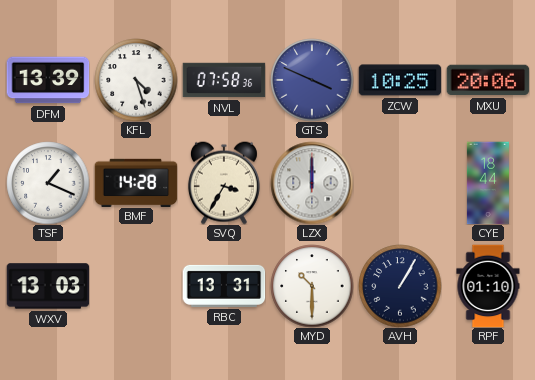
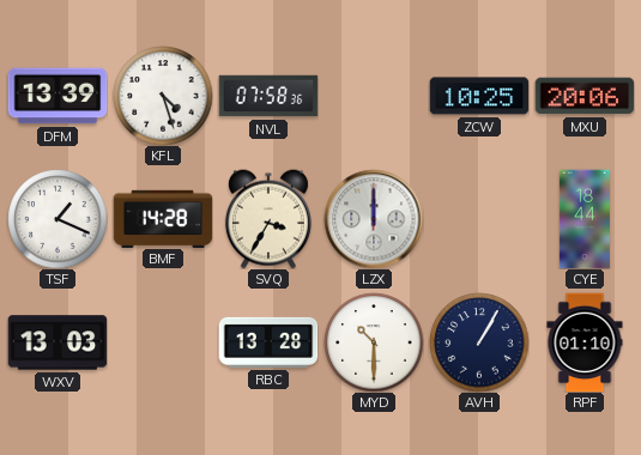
GTS: 3:49 -> none
RBC: 13:31 -> 13:28
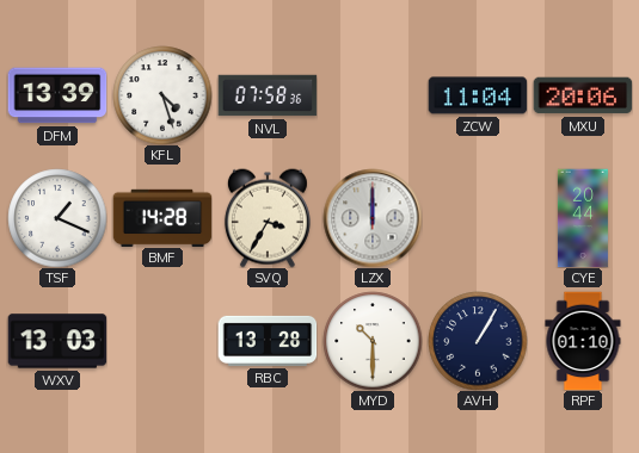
ZCW: 10:25 -> 11:04
CYE: 18:44 -> 20:44
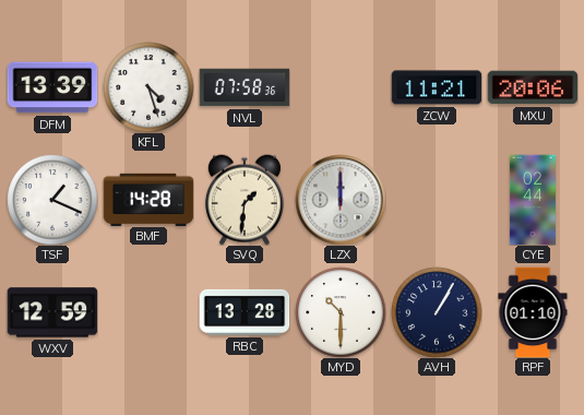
ZCW: 11:04 -> 11:21
SVQ: 3:35 -> 1:31
CYE: 20:44 -> 02:44
WXV: 13:03 -> 12:59
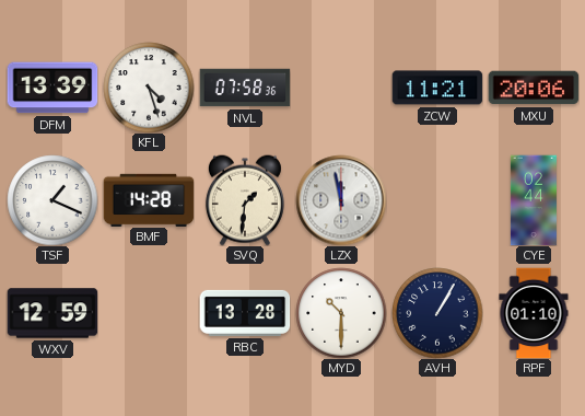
LZX: 12:00 -> 11:58
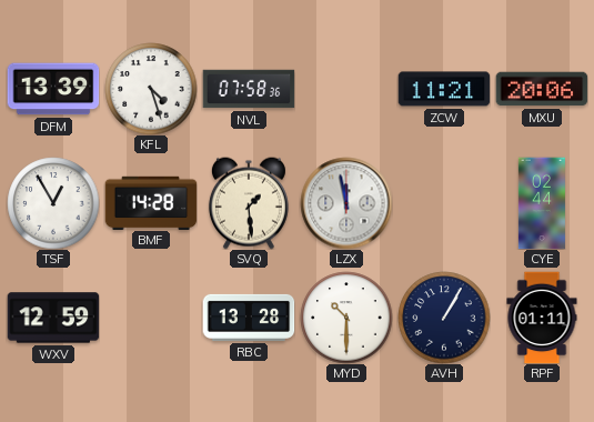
TSF: 1:19 -> 12:55
SVQ: 1:31 -> 1:29
RPF: 01:10 -> 01:11
